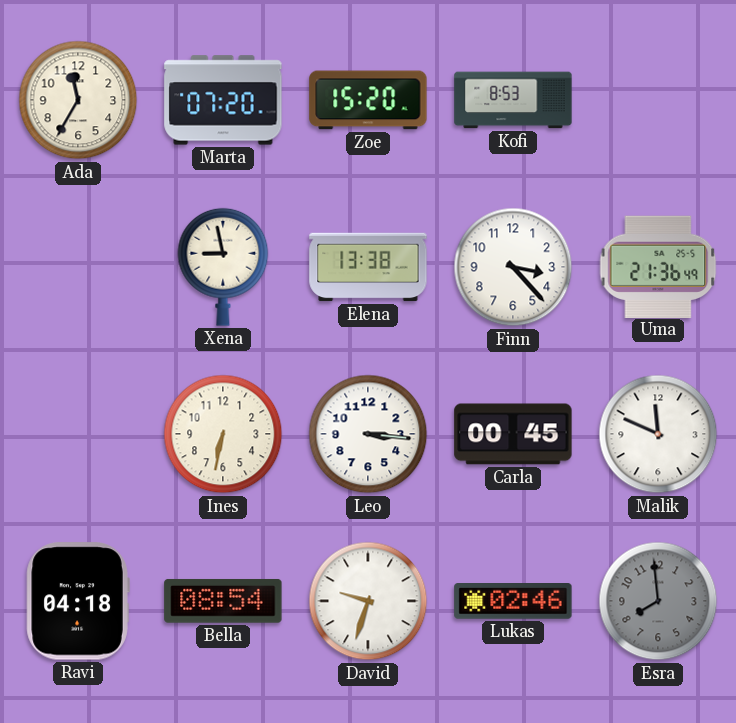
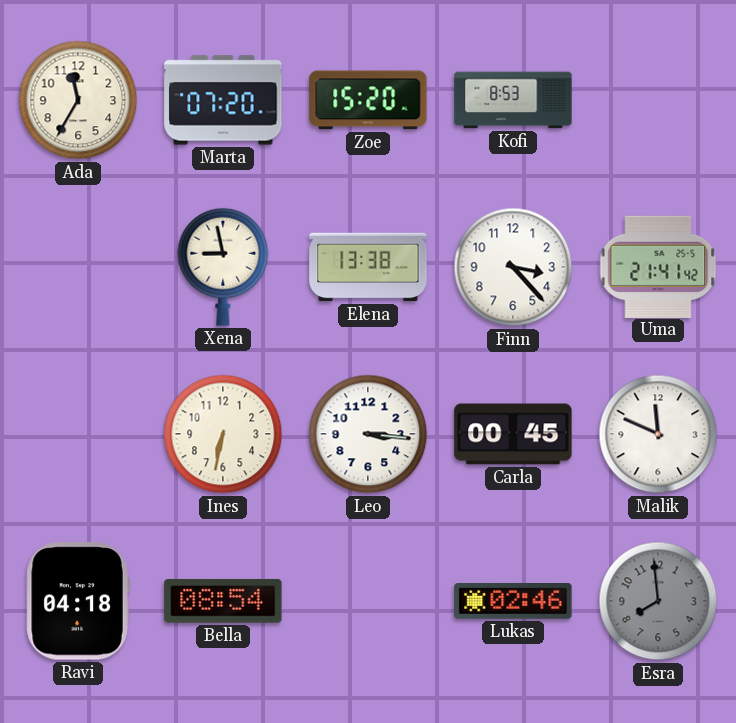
Uma: 21:36 -> 21:41
David: 9:33 -> none
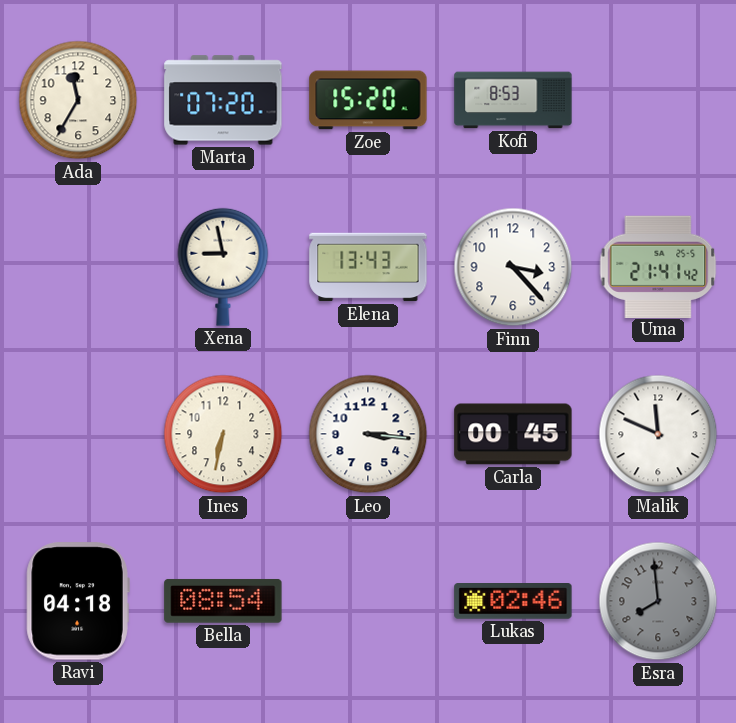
Elena: 13:38 -> 13:43
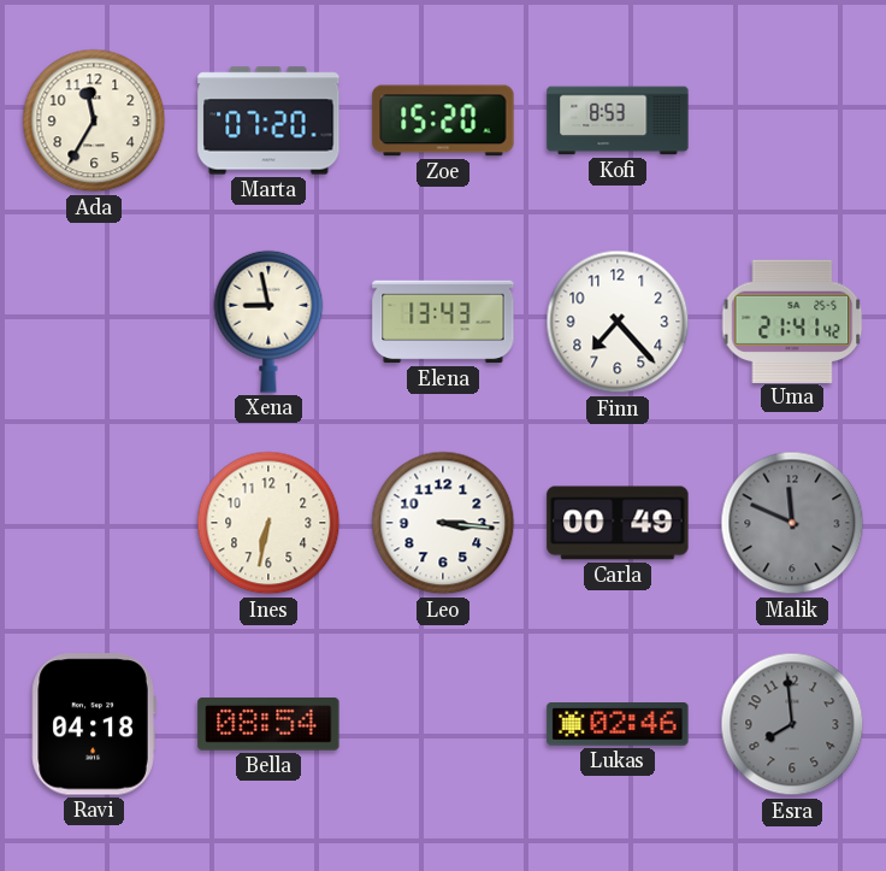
Finn: 3:23 -> 7:23
Carla: 00:45 -> 00:49
Malik dial: white -> grey
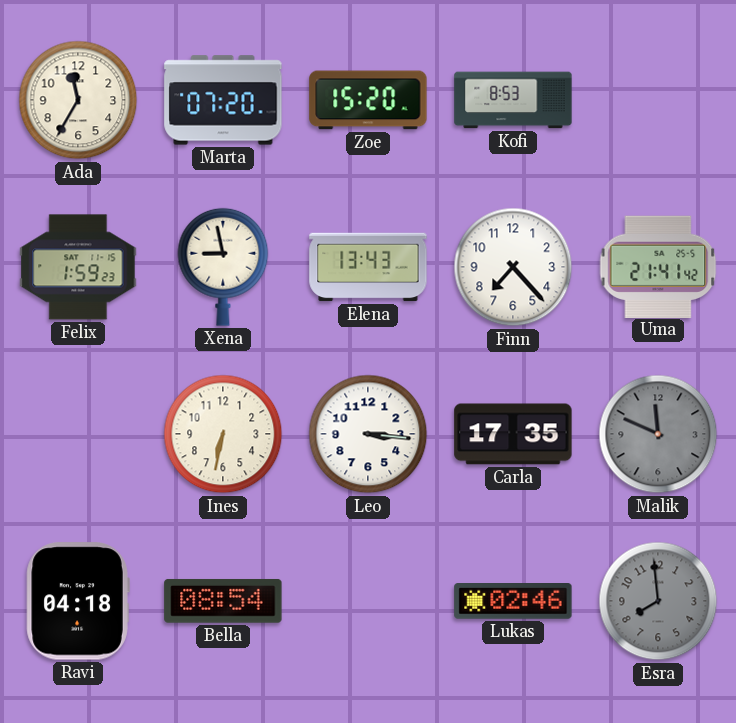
Felix: none -> 1:59
Carla: 00:49 -> 17:35
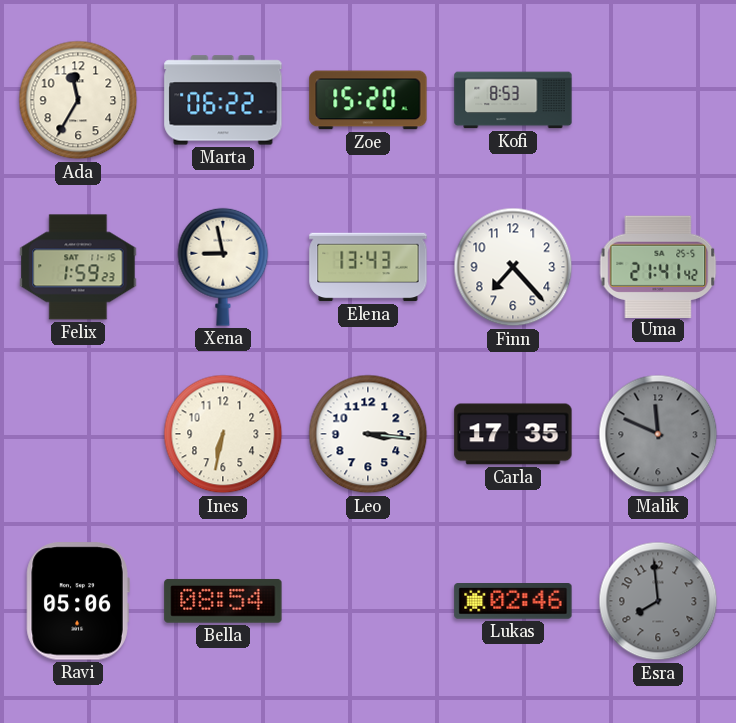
Marta: 07:20 -> 06:22
Ravi: 04:18 -> 05:06
